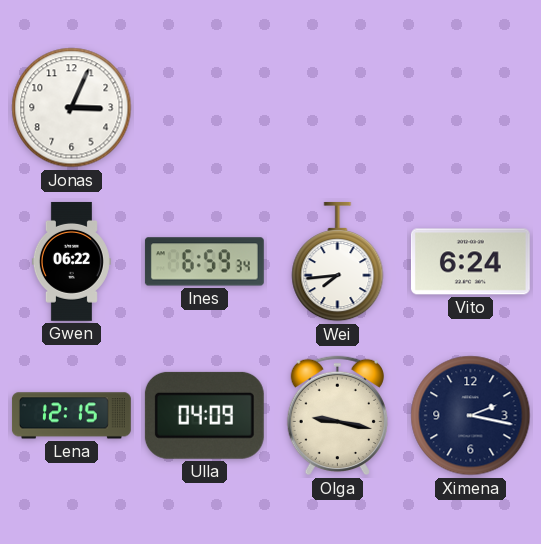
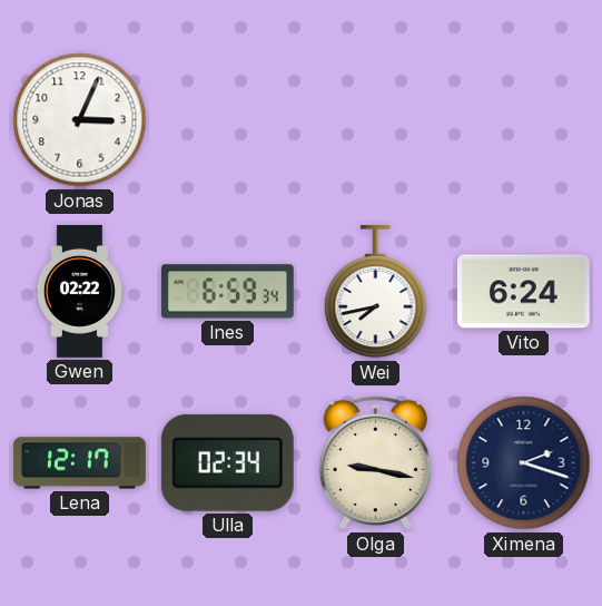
Gwen: 06:22 -> 02:22
Wei: 7:44 -> 7:43
Lena: 12:15 -> 12:17
Ulla: 04:09 -> 02:34
Ximena: 2:17 -> 2:18
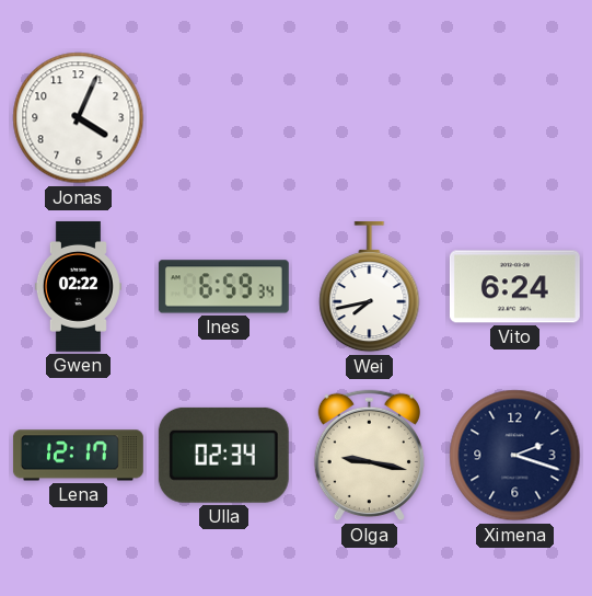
Jonas: 3:04 -> 4:04
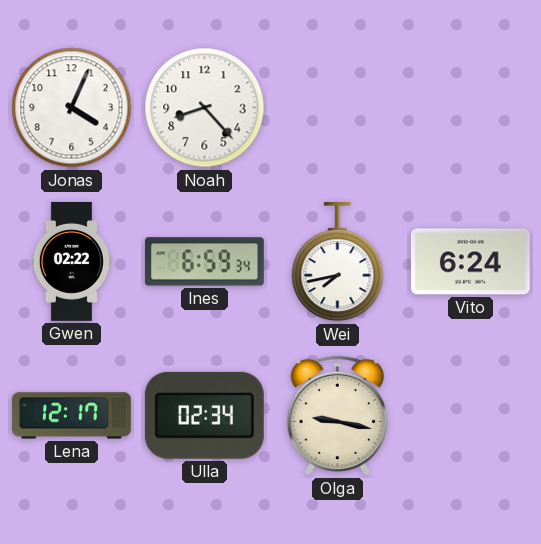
Noah: none -> 8:23
Ximena: 2:18 -> none
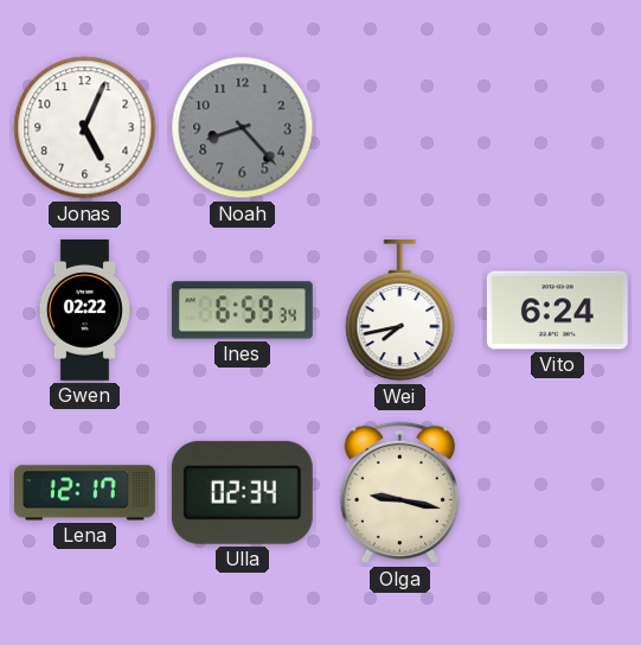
Jonas: 4:04 -> 5:04
Noah dial: white -> grey
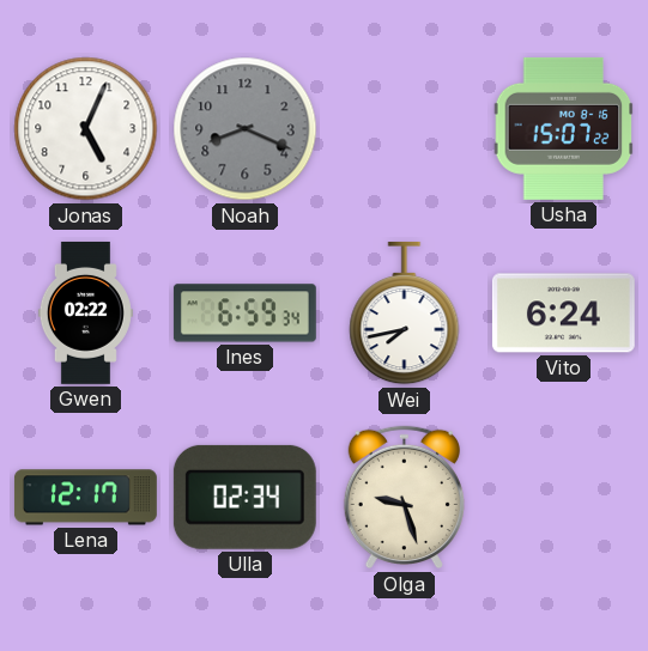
Noah: 8:23 -> 8:19
Usha: none -> 15:07
Olga: 9:17 -> 9:27
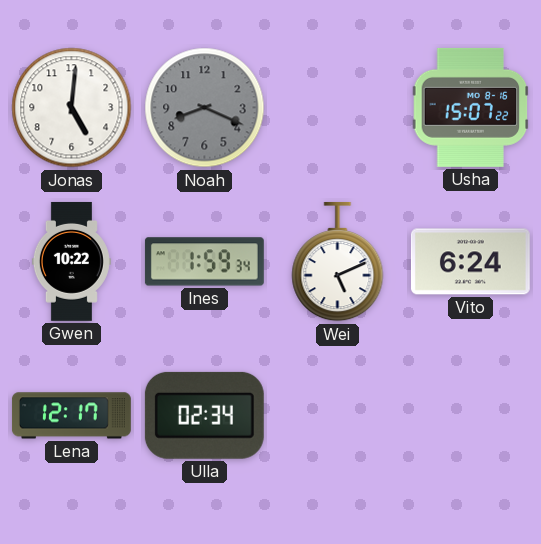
Jonas: 5:04 -> 5:01
Gwen: 02:22 -> 10:22
Ines: 6:59 -> 1:59
Wei: 7:43 -> 5:11
Olga: 9:27 -> none
